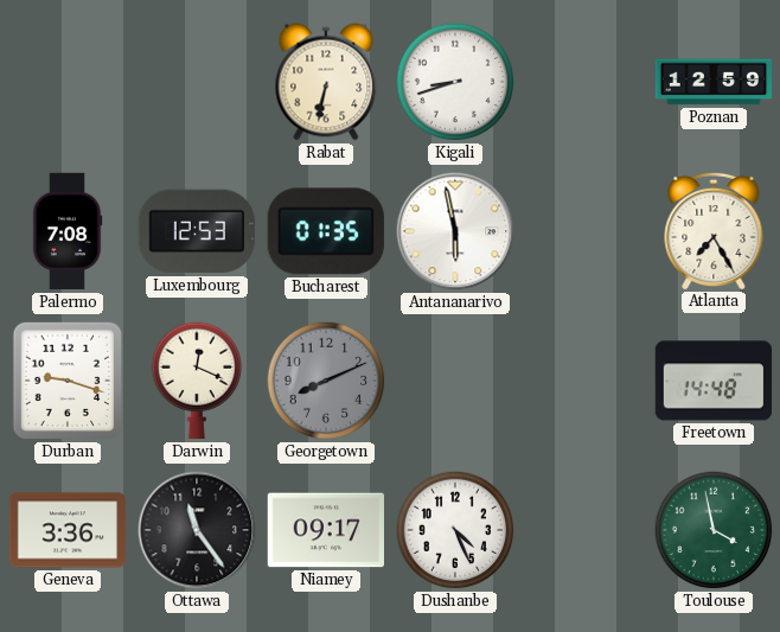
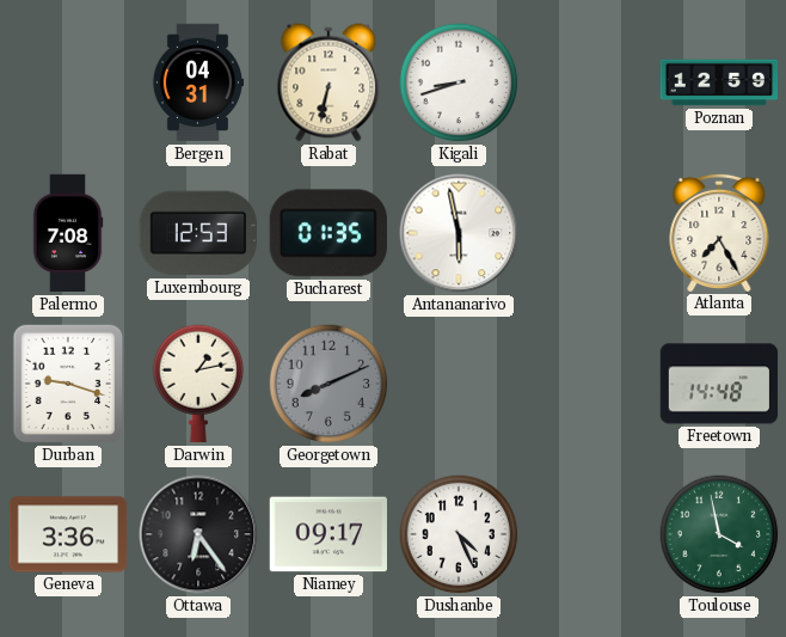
Bergen: none -> 04:31
Darwin: 12:19 -> 1:13
Ottawa: 11:24 -> 6:24
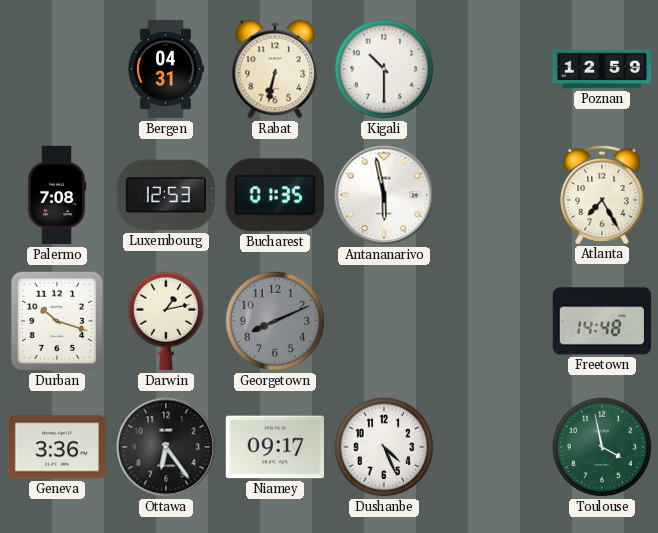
Kigali: 8:42 -> 10:30
Durban: 9:18 -> 10:18
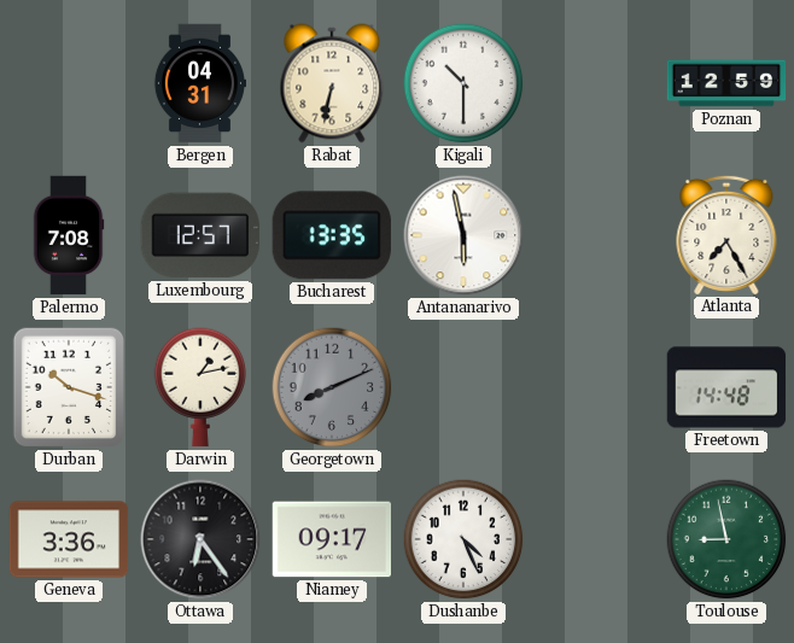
Luxembourg: 12:53 -> 12:57
Bucharest: 01:35 -> 13:35
Toulouse: 3:58 -> 8:58
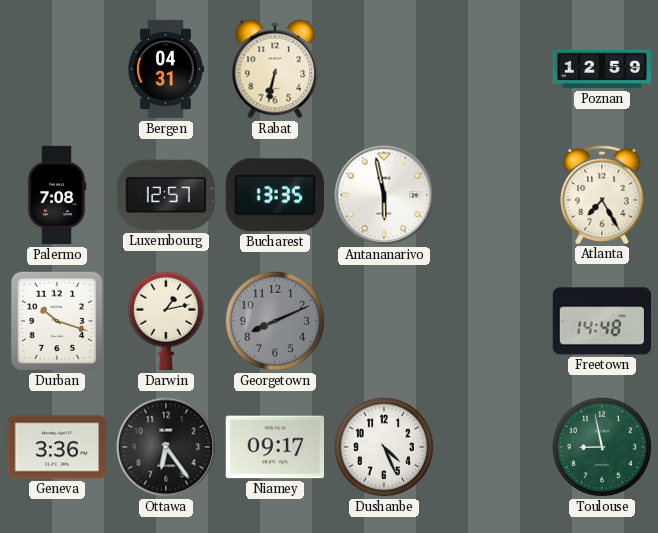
Kigali: 10:30 -> none
